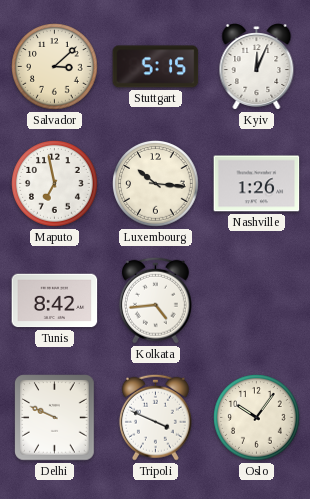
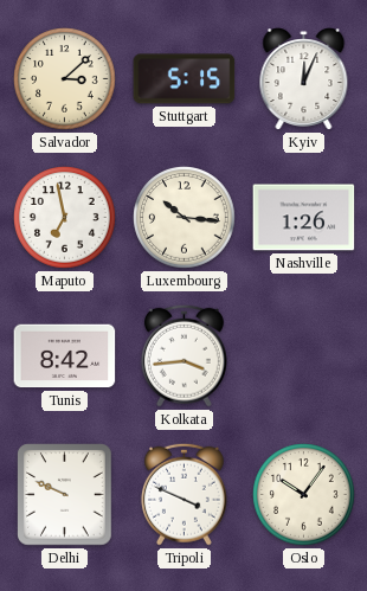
Kolkata: 4:44 -> 3:44
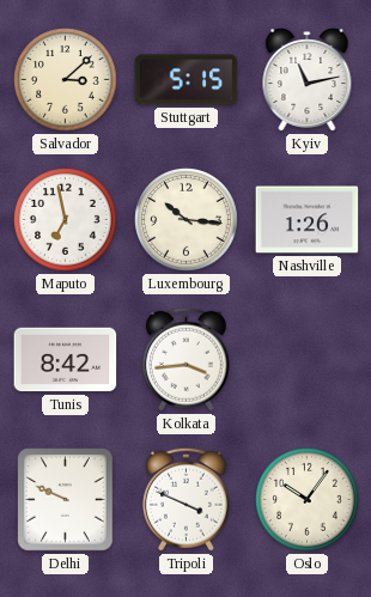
Kyiv: 12:04 -> 11:13
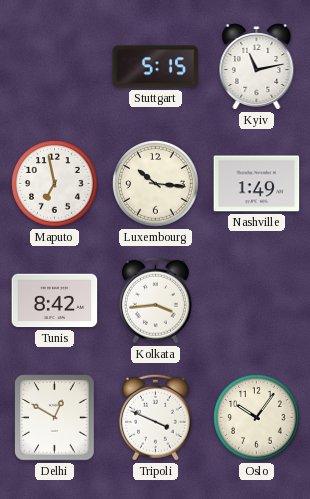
Salvador: 3:08 -> none
Nashville: 1:26 -> 1:49
Delhi: 9:49 -> 12:50
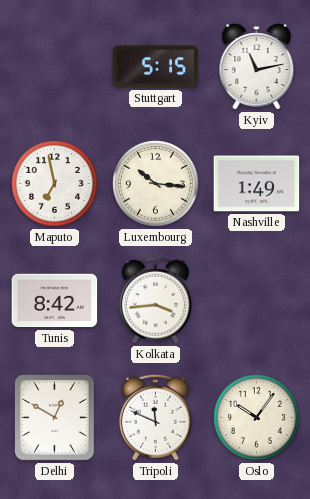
Tripoli: 3:49 -> 11:49
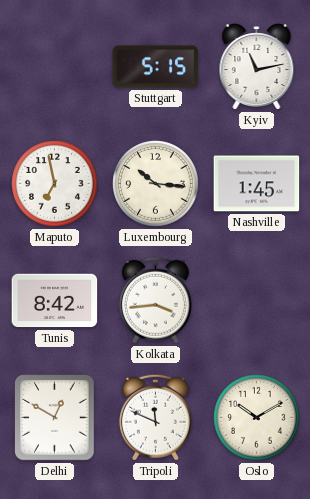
Nashville: 1:49 -> 1:45
Oslo: 10:06 -> 10:10
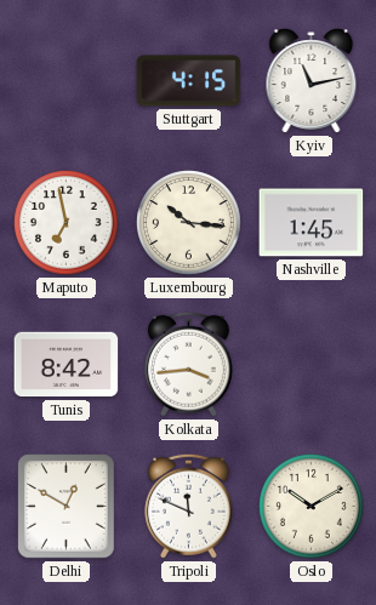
Stuttgart: 5:15 -> 4:15
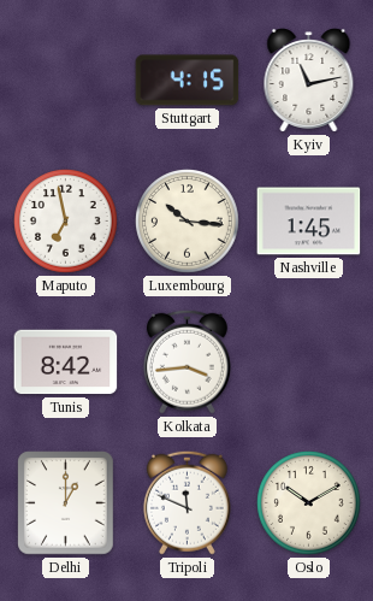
Delhi: 12:50 -> 1:00
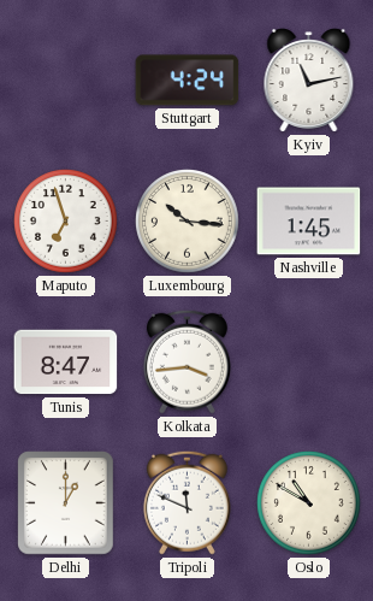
Stuttgart: 4:15 -> 4:24
Maputo: 6:58 -> 6:57
Tunis: 8:42 -> 8:47
Oslo: 10:10 -> 10:50
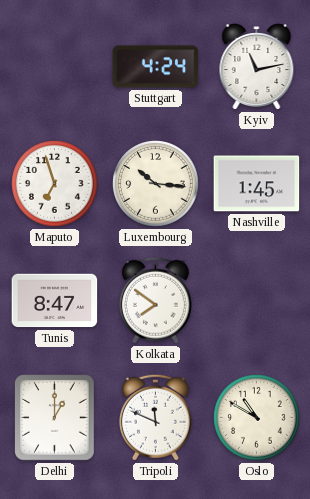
Kolkata: 3:44 -> 7:51
